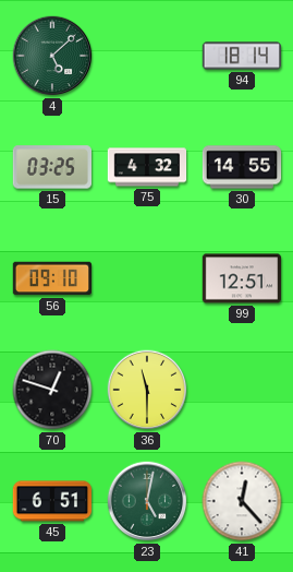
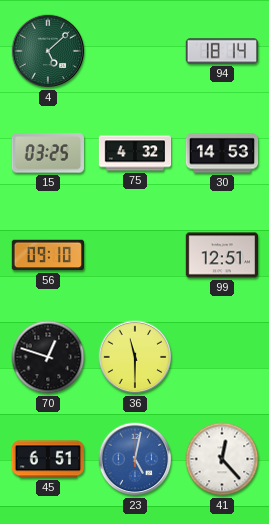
30: 14:55 -> 14:53
23 dial: green -> blue
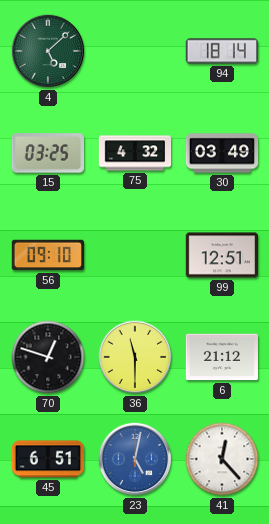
30: 14:53 -> 03:49
6: none -> 21:12
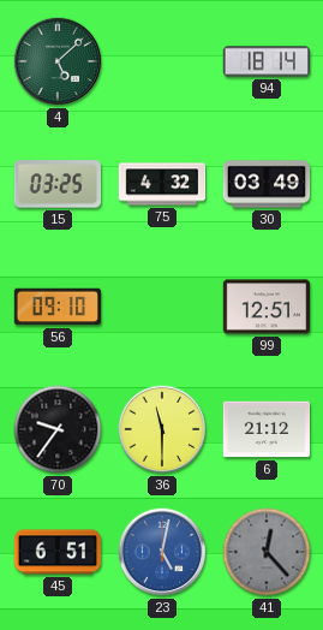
70: 12:48 -> 9:36
41 dial: white -> grey
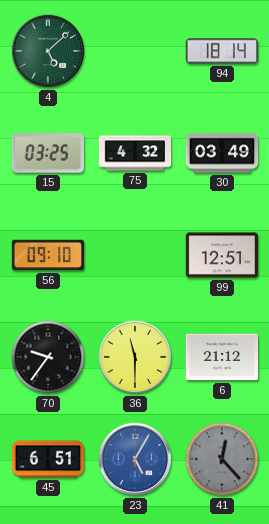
23: 5:02 -> 5:05
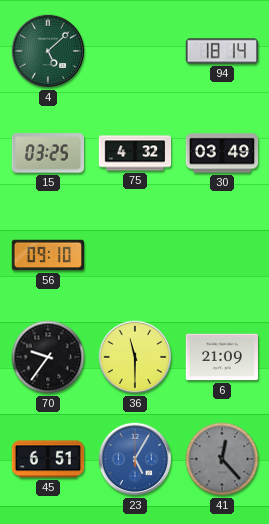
99: 12:51 -> none
6: 21:12 -> 21:09
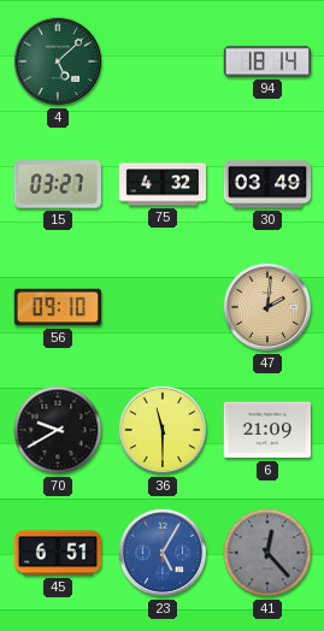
15: 03:25 -> 03:27
47: none -> 2:01
70: 9:36 -> 9:40
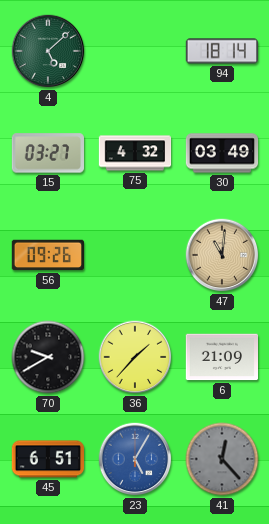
56: 09:10 -> 09:26
47: 2:01 -> 11:01
36: 11:30 -> 1:37
